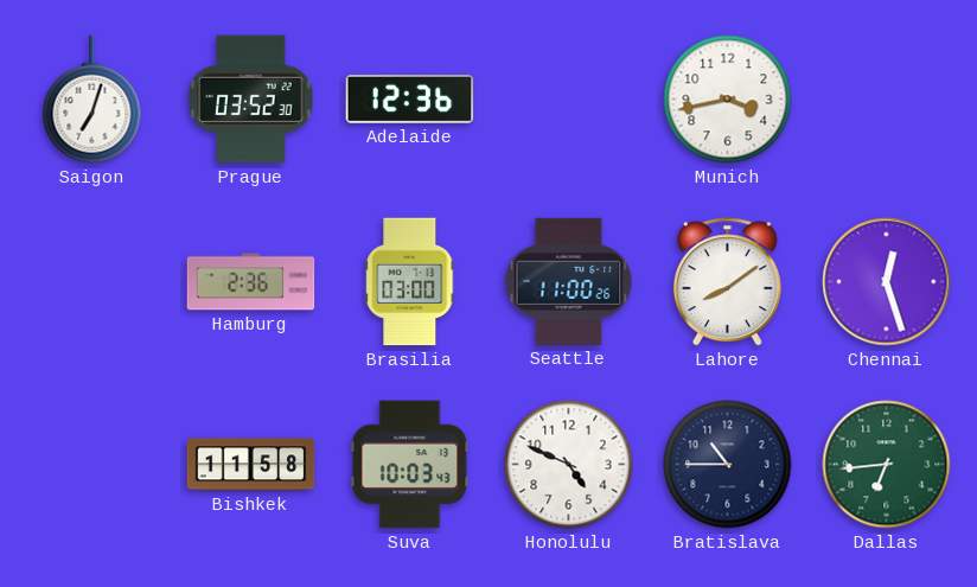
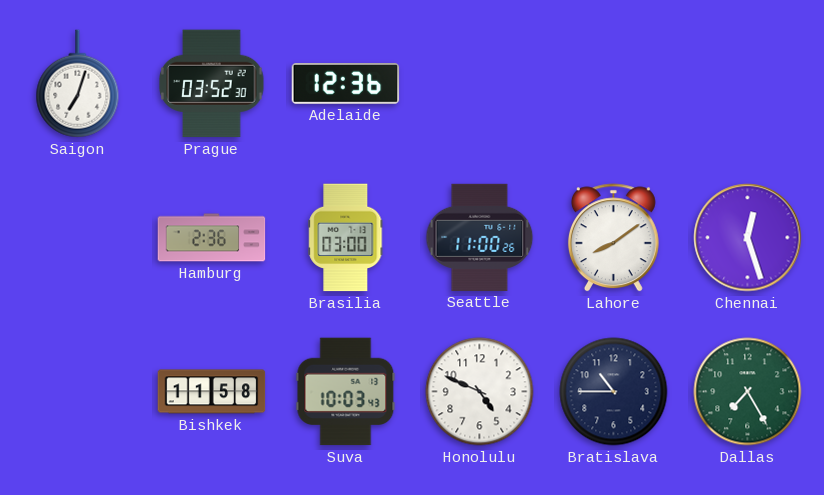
Munich: 3:43 -> none
Dallas: 6:44 -> 7:25
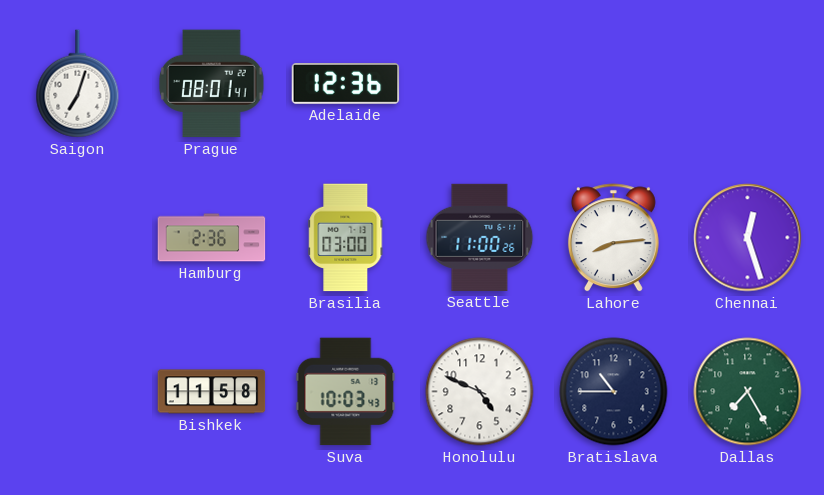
Prague: 03:52 -> 08:01
Lahore: 8:09 -> 8:14
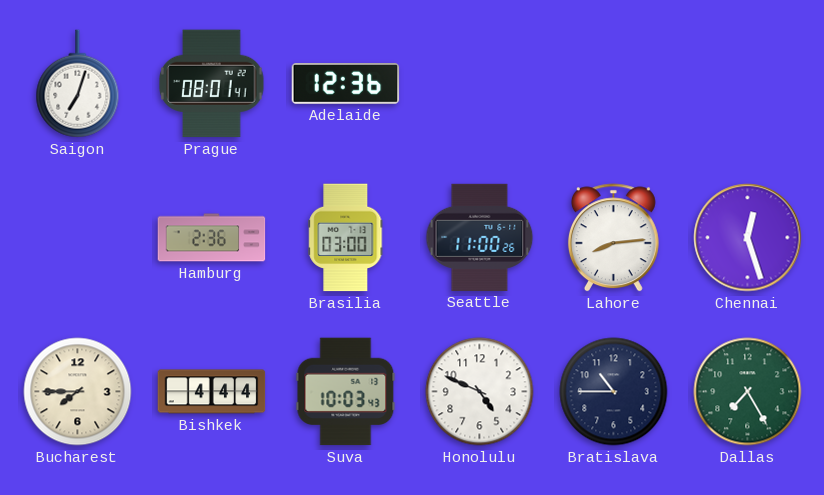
Bucharest: none -> 7:45
Bishkek: 11:58 -> 4:44
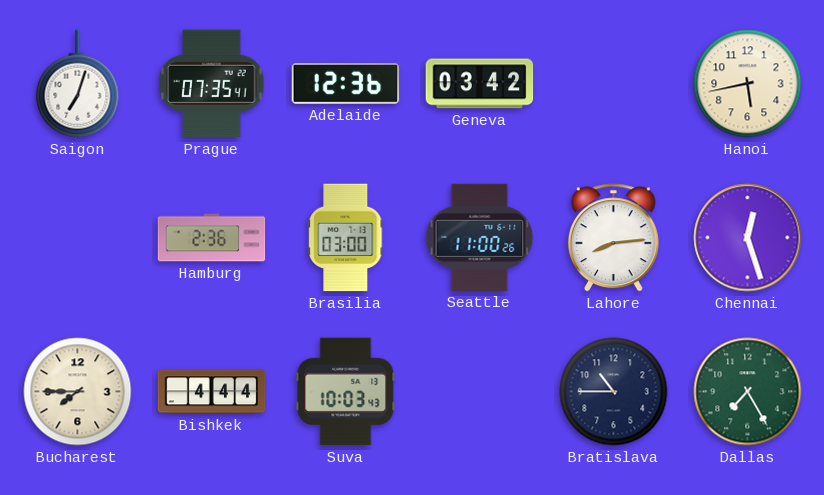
Prague: 08:01 -> 07:35
Geneva: none -> 03:42
Hanoi: none -> 5:43
Honolulu: 4:49 -> none
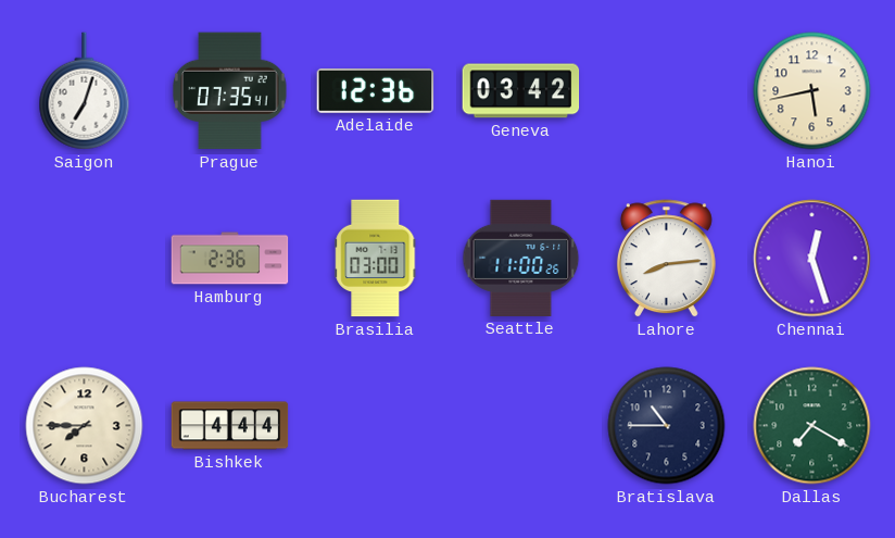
Suva: 10:03 -> none
Dallas: 7:25 -> 7:20
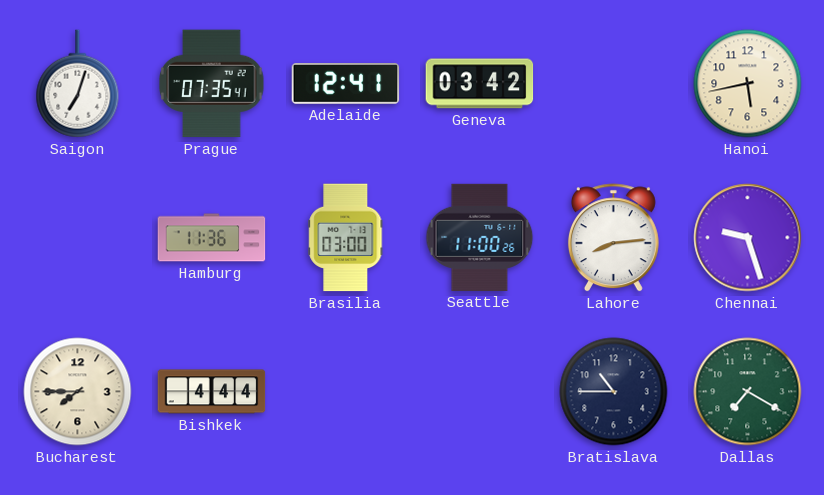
Adelaide: 12:36 -> 12:41
Hamburg: 2:36 -> 11:36
Chennai: 12:27 -> 9:27
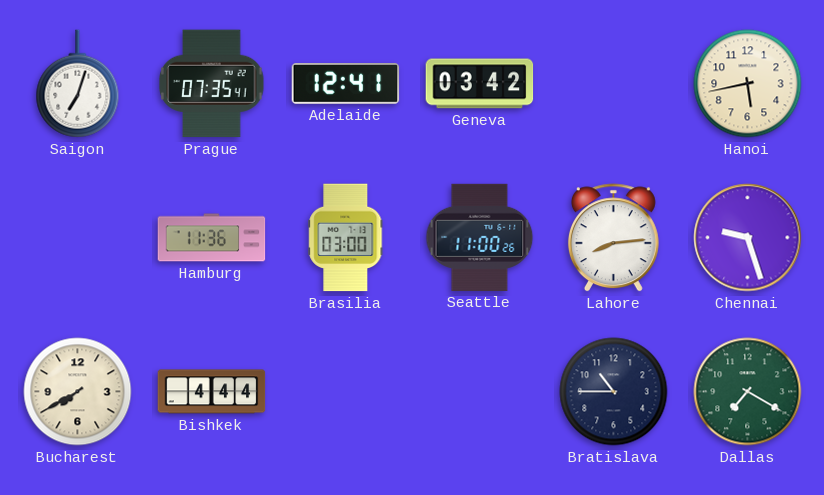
Bucharest: 7:45 -> 7:40
